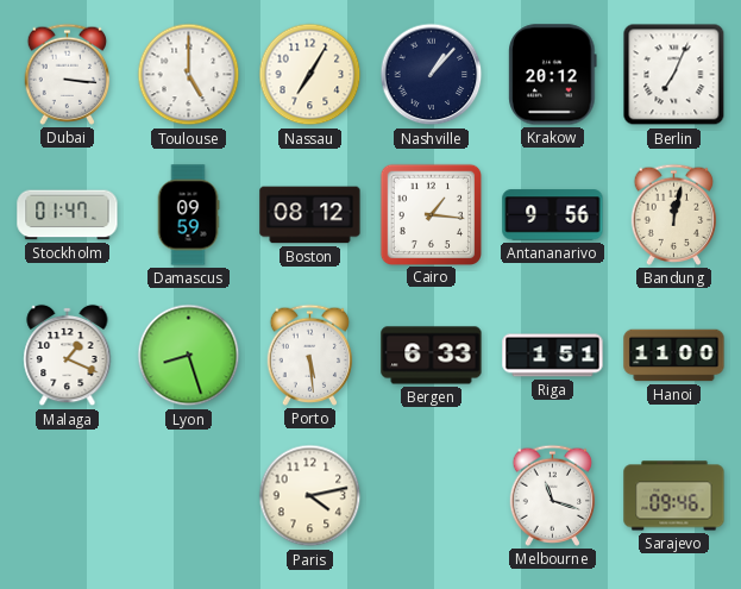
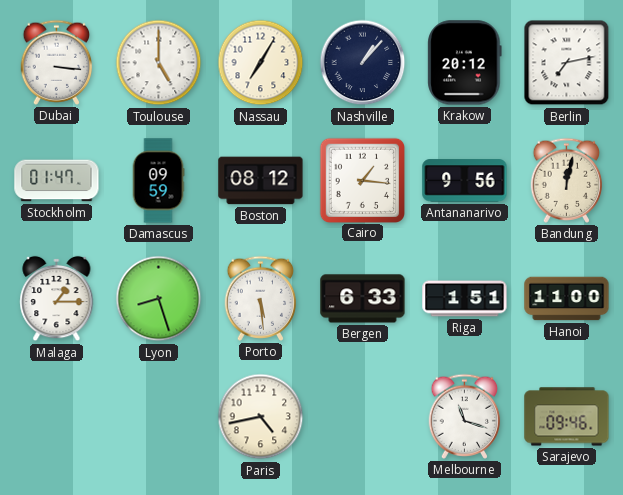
Berlin: 7:04 -> 7:13
Malaga: 1:19 -> 1:15
Paris: 4:13 -> 4:43
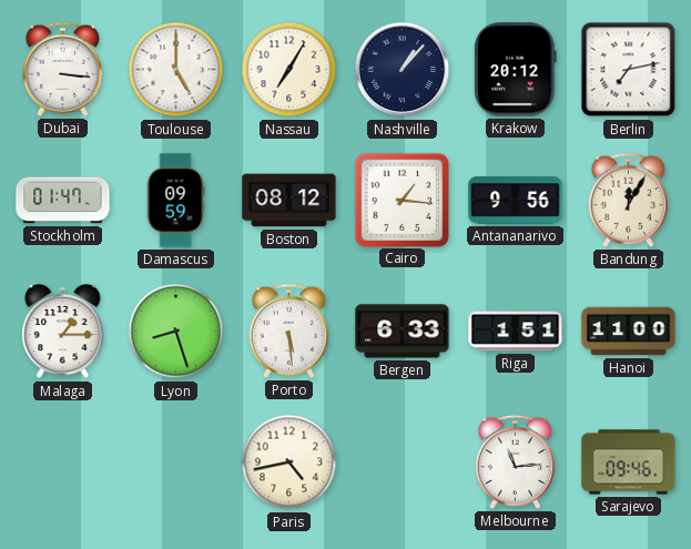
Bandung: 12:02 -> 12:05
Melbourne: 11:18 -> 11:14
